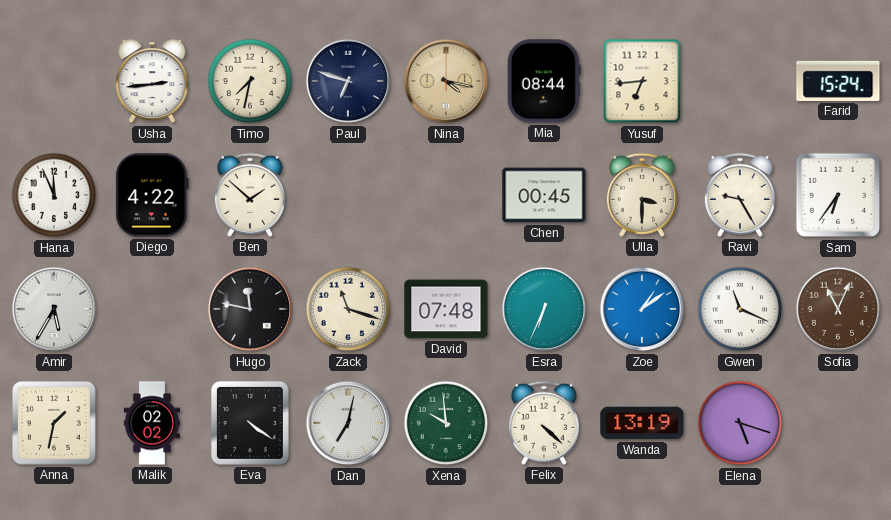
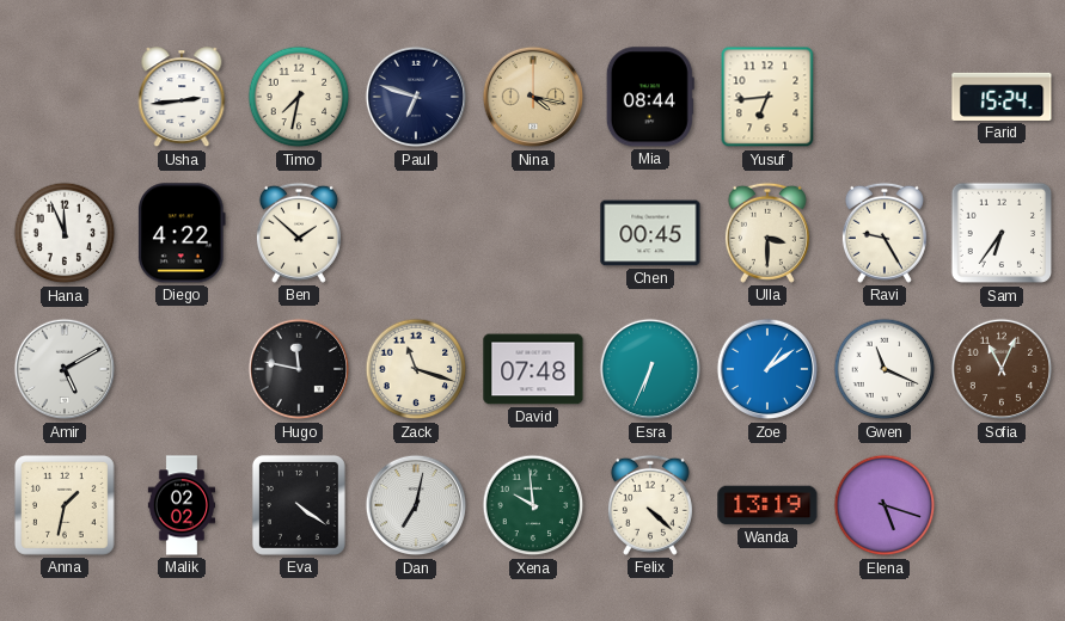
Amir: 5:35 -> 5:10
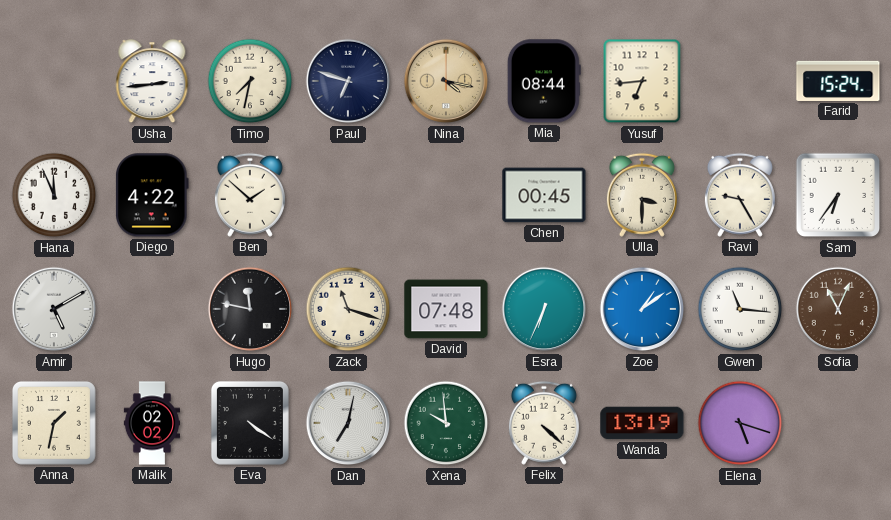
Gwen: 11:19 -> 11:16
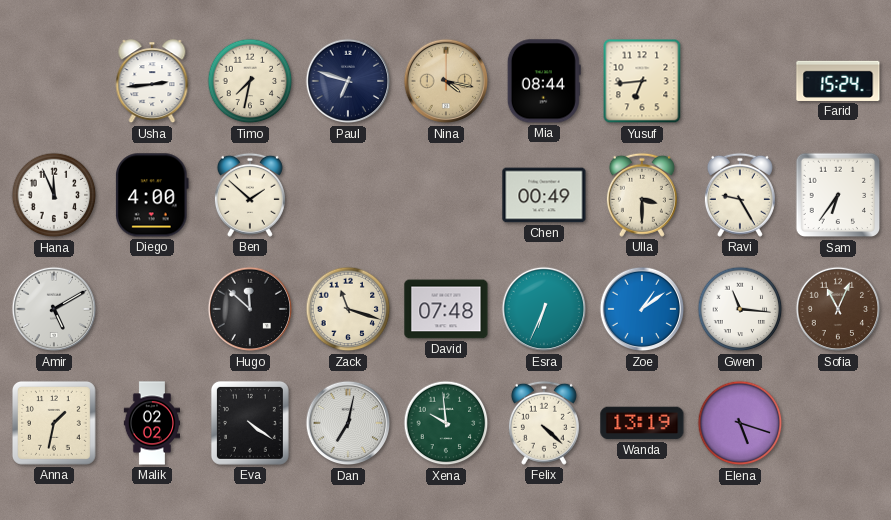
Diego: 4:22 -> 4:00
Chen: 00:45 -> 00:49
Hugo: 11:47 -> 11:52
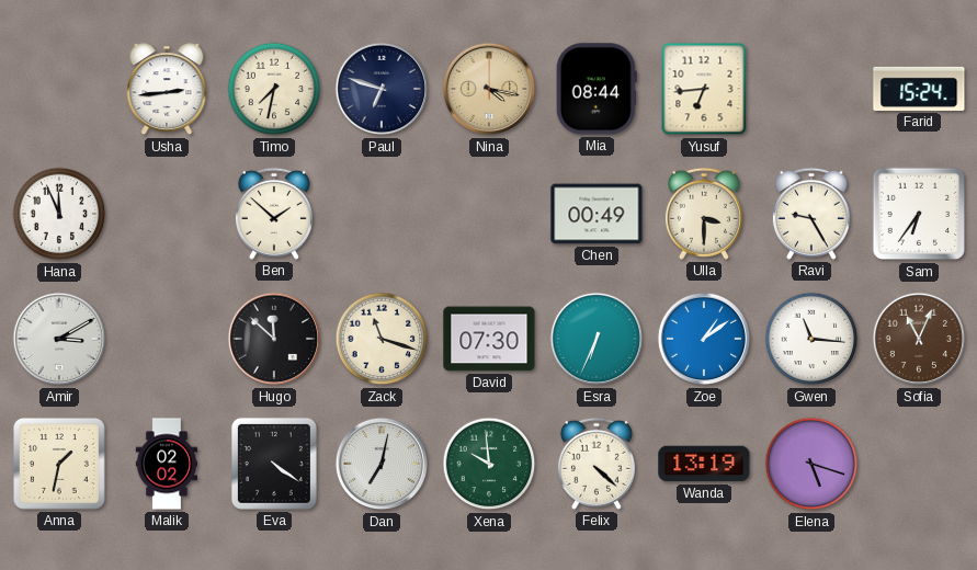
Diego: 4:00 -> none
Amir: 5:10 -> 3:10
David: 07:48 -> 07:30
